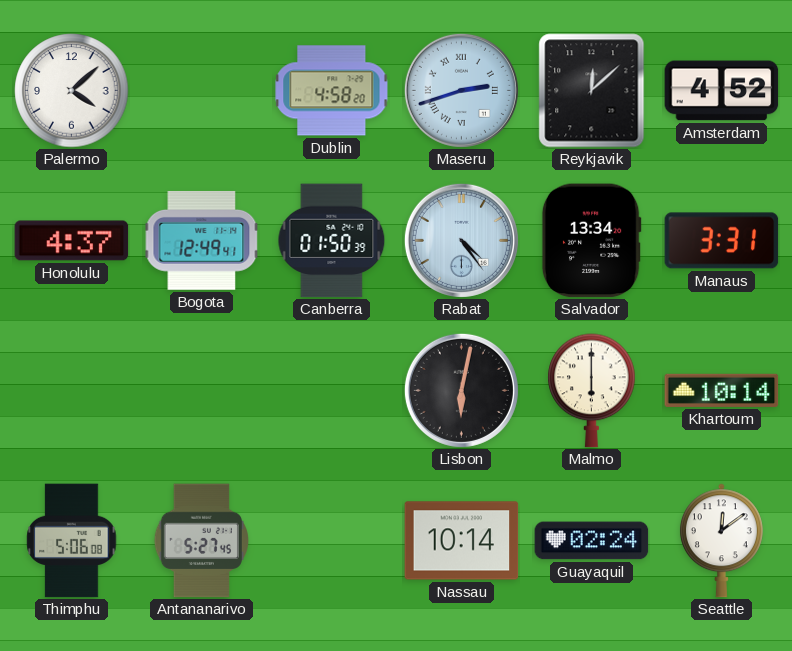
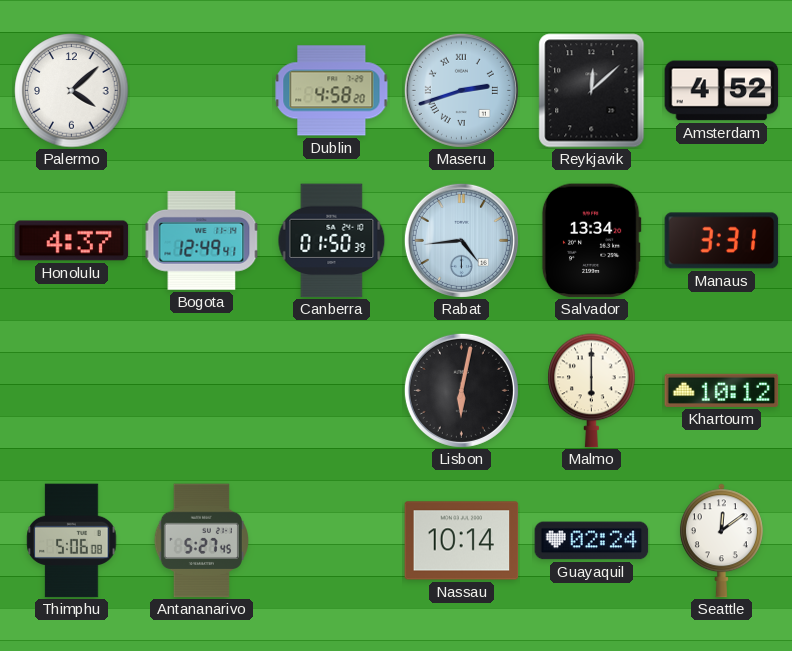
Rabat: 4:24 -> 4:44
Khartoum: 10:14 -> 10:12
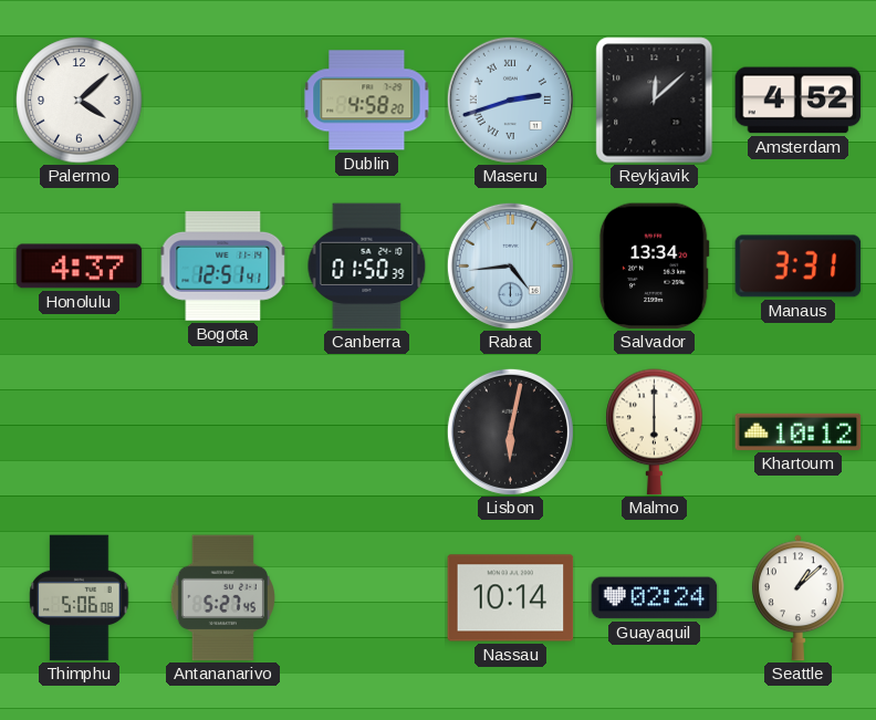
Bogota: 12:49 -> 12:51
Seattle: 12:09 -> 1:08
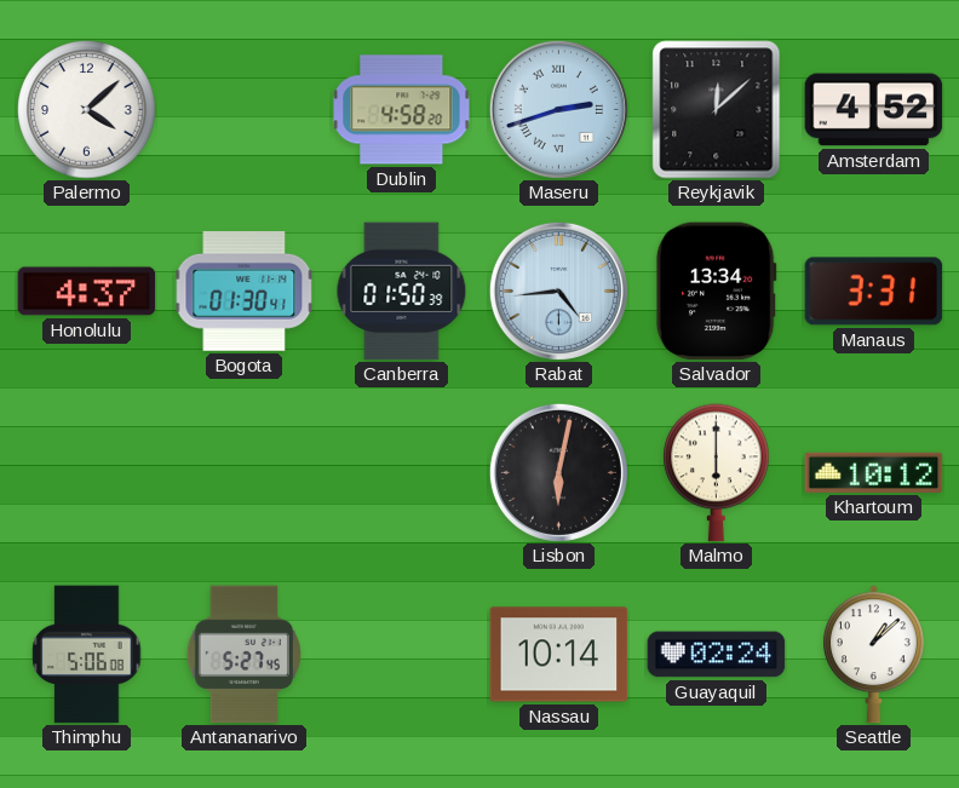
Bogota: 12:51 -> 01:30
